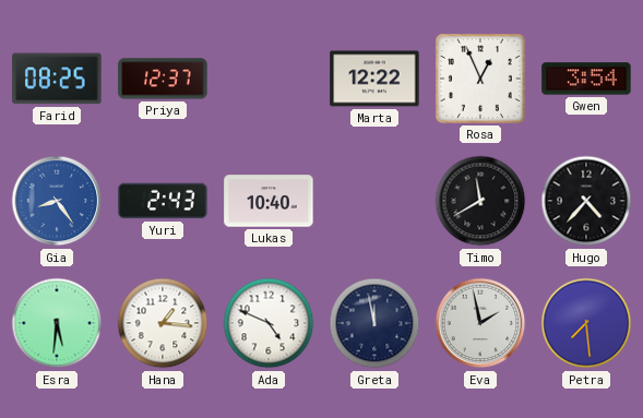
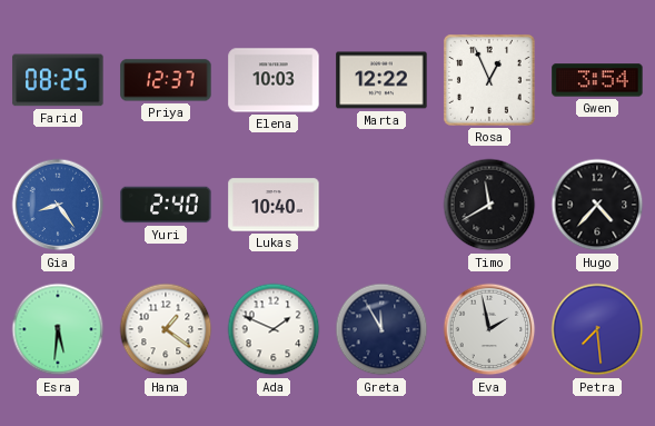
Elena: none -> 10:03
Yuri: 2:43 -> 2:40
Hana: 1:16 -> 1:21
Ada: 4:49 -> 1:49
Greta: 11:58 -> 11:55
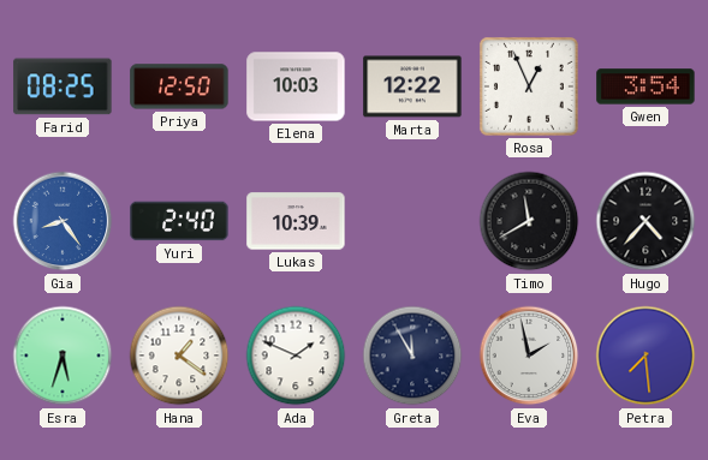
Priya: 12:37 -> 12:50
Lukas: 10:40 -> 10:39
Esra: 5:31 -> 5:33
